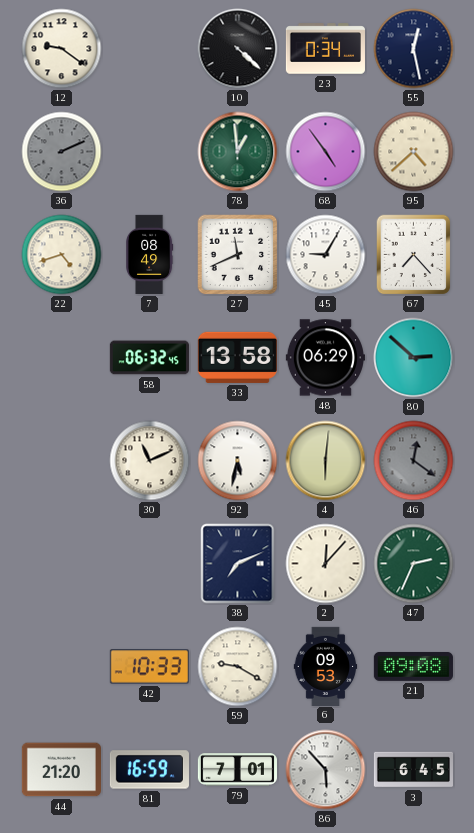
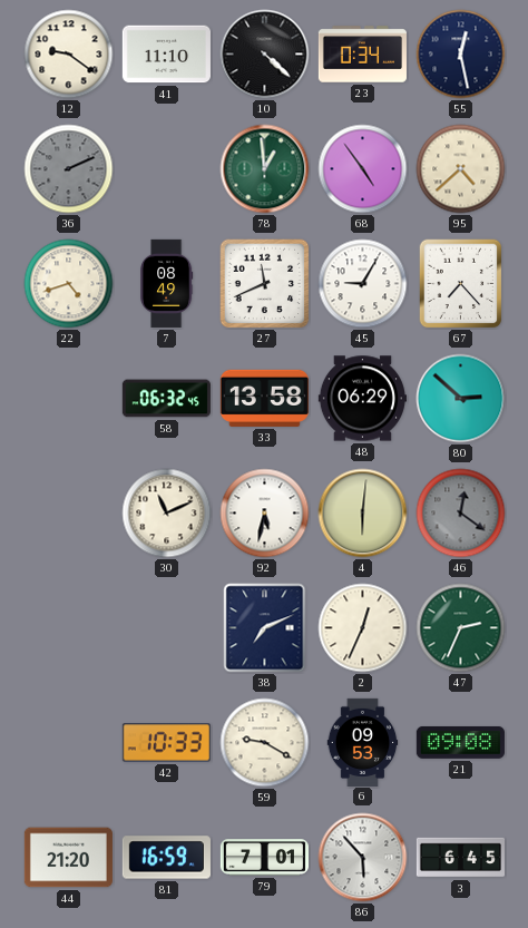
41: none -> 11:10
2: 12:07 -> 12:34
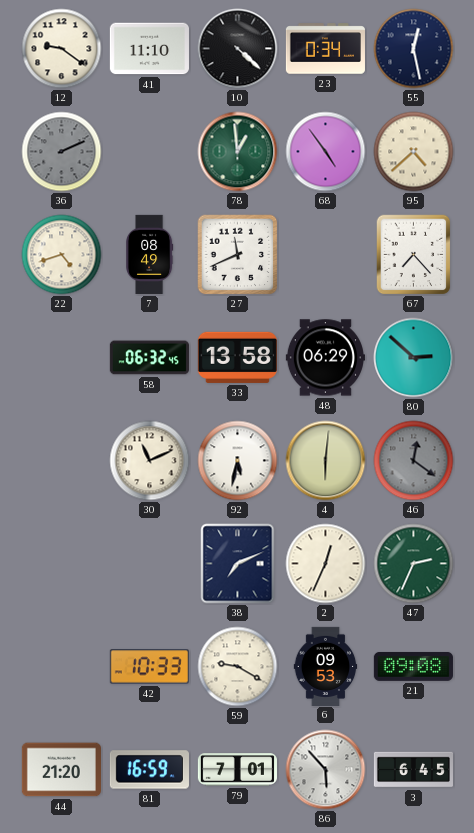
45: 9:05 -> none
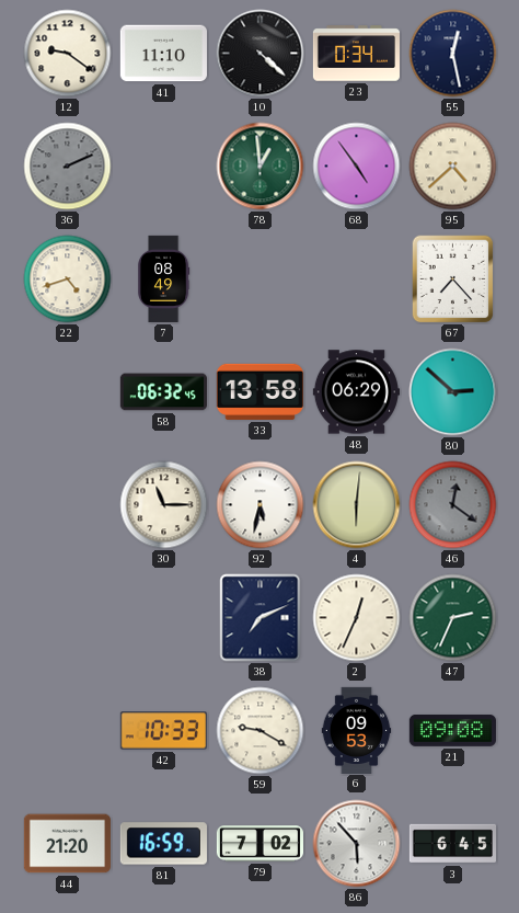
27: 11:41 -> none
30: 11:11 -> 11:15
79: 7:01 -> 7:02
